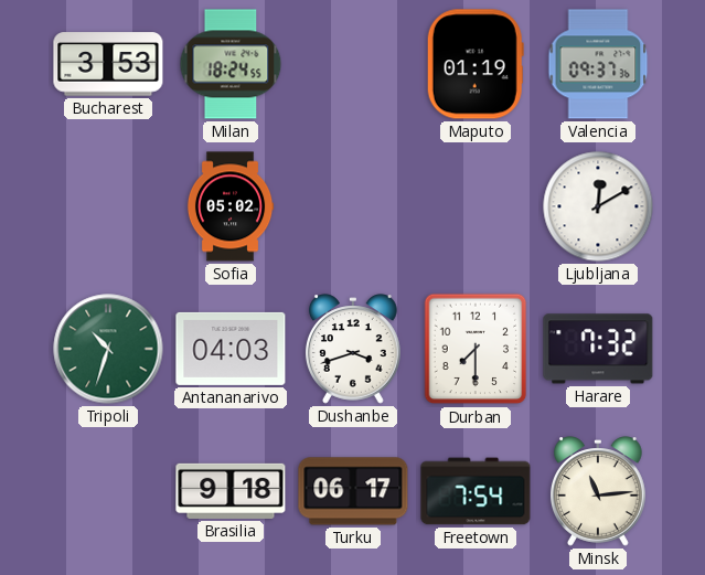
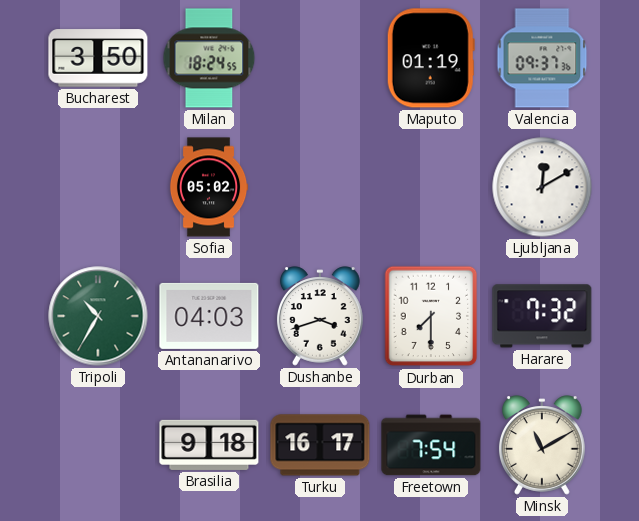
Bucharest: 3:53 -> 3:50
Tripoli: 10:33 -> 10:35
Turku: 06:17 -> 16:17
Minsk: 11:14 -> 11:10
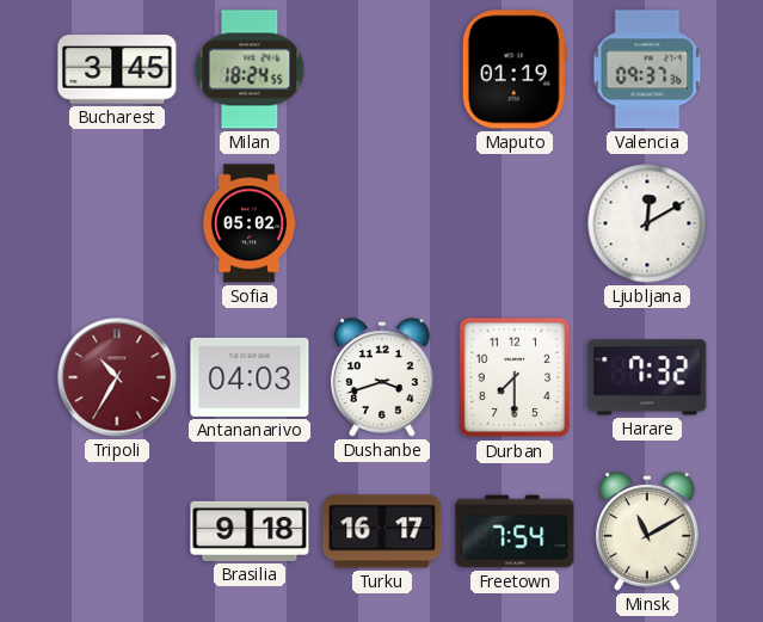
Bucharest: 3:50 -> 3:45
Tripoli dial: green -> burgundy
